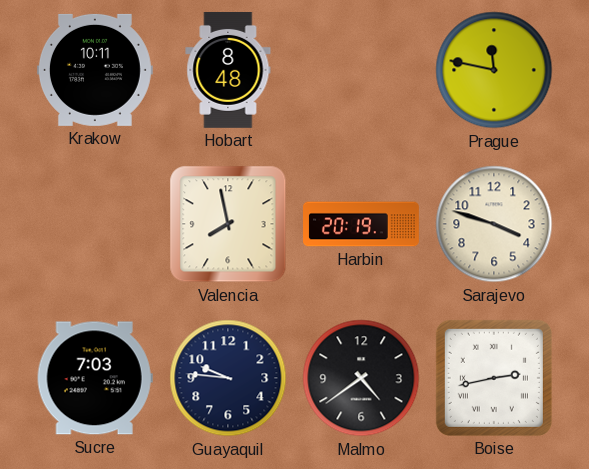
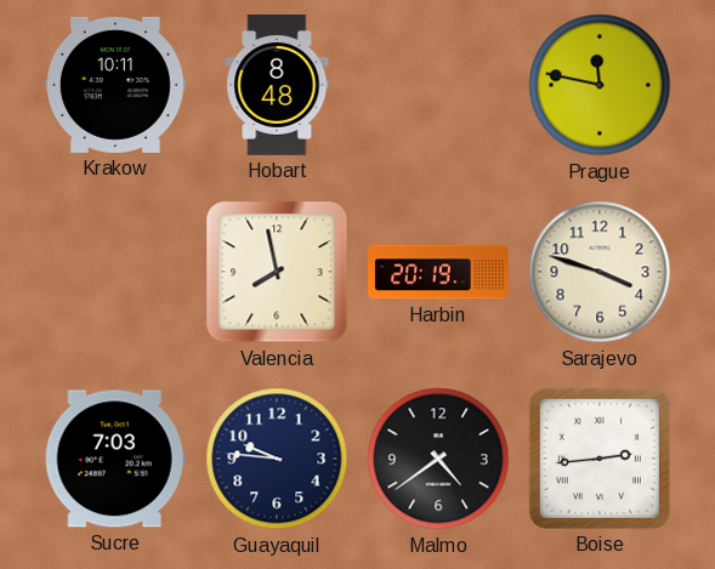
Boise: 2:43 -> 2:44
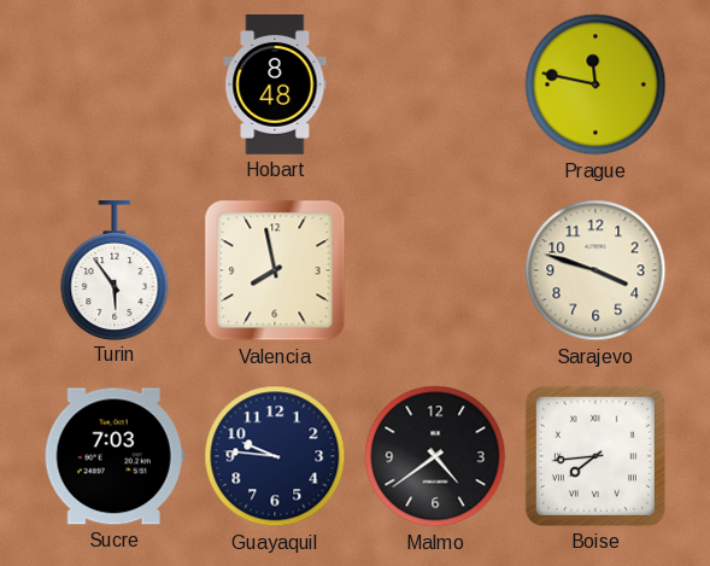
Krakow: 10:11 -> none
Turin: none -> 5:54
Harbin: 20:19 -> none
Boise: 2:44 -> 7:44
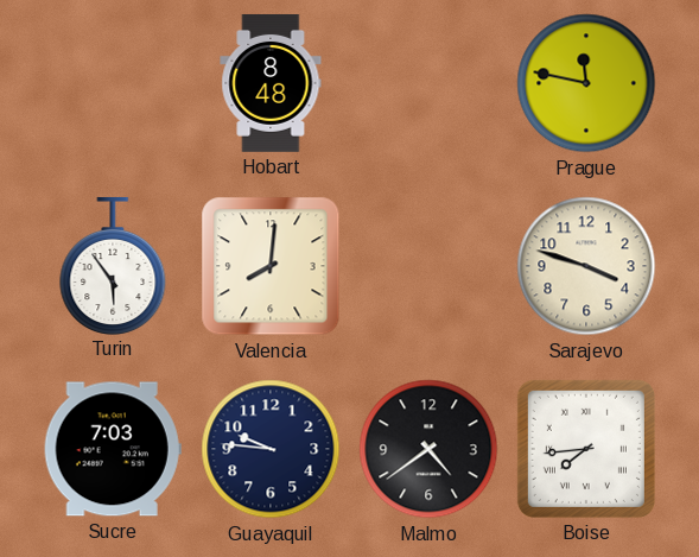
Valencia: 7:58 -> 8:01
